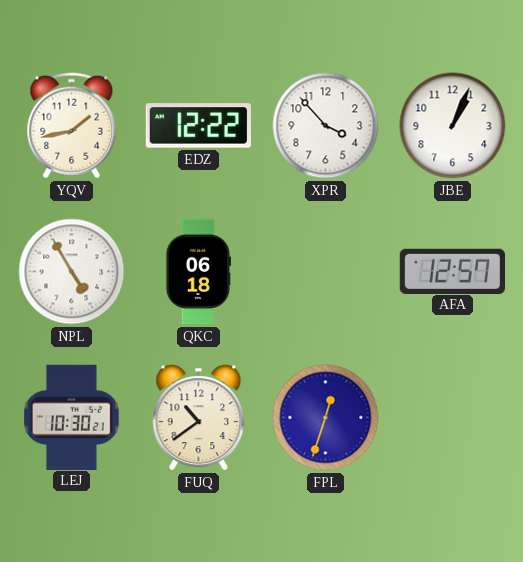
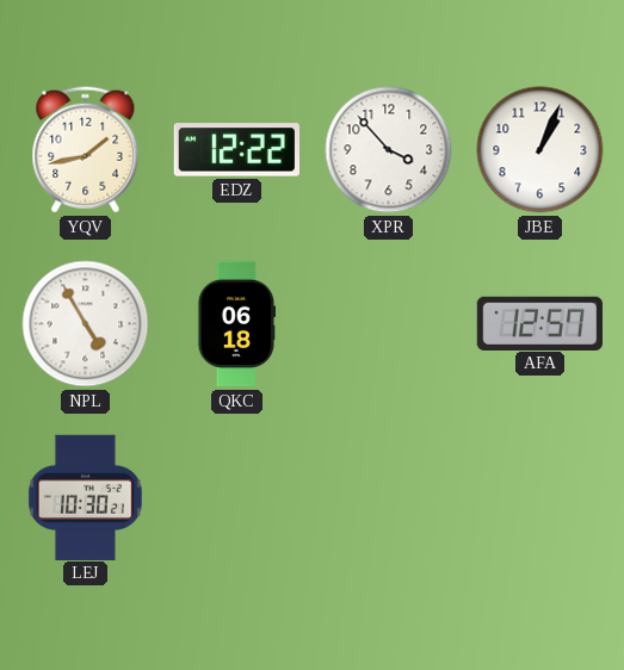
FUQ: 10:39 -> none
FPL: 12:33 -> none
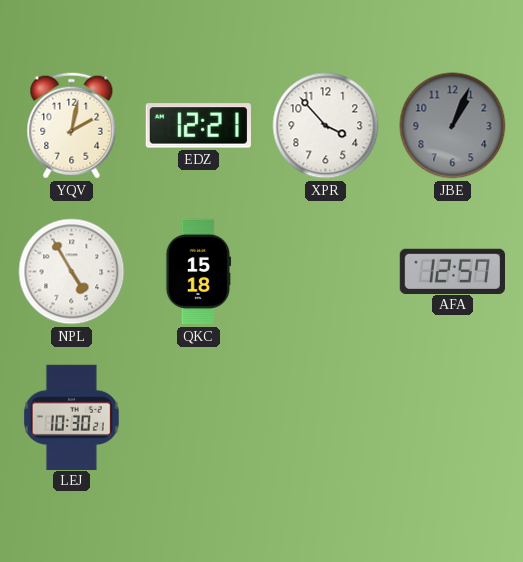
YQV: 1:43 -> 2:02
EDZ: 12:22 -> 12:21
JBE dial: white -> grey
QKC: 06:18 -> 15:18
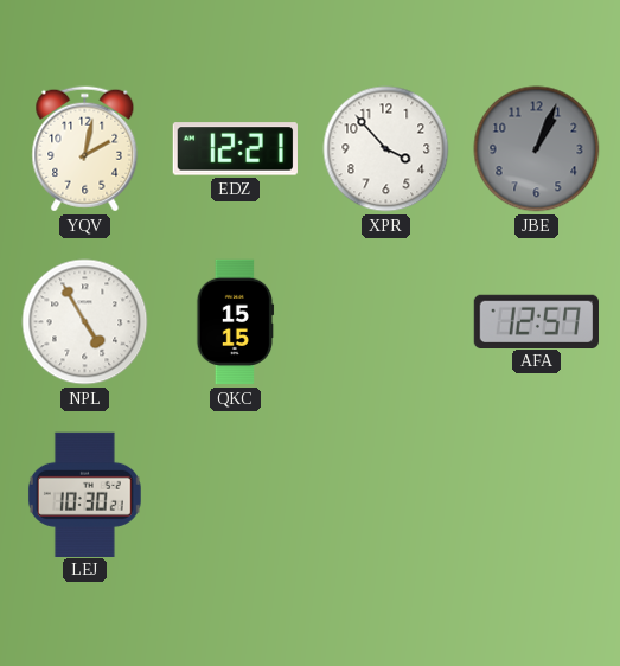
QKC: 15:18 -> 15:15
